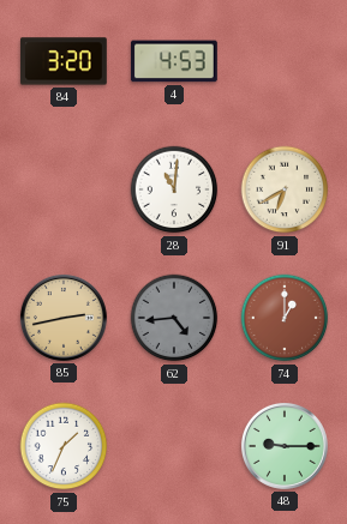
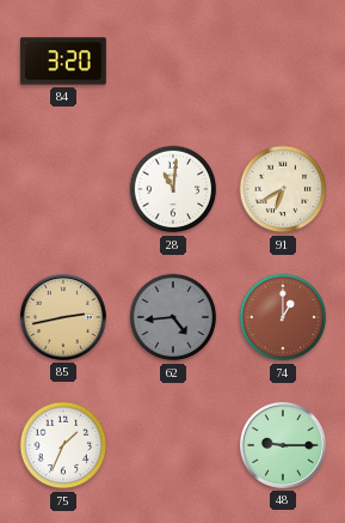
4: 4:53 -> none
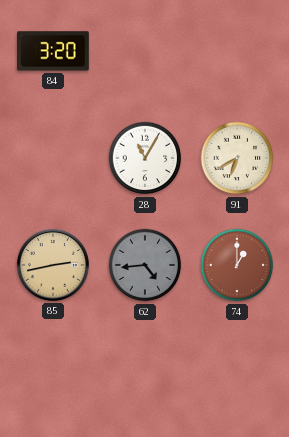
28: 11:01 -> 11:05
75: 1:34 -> none
48: 9:15 -> none
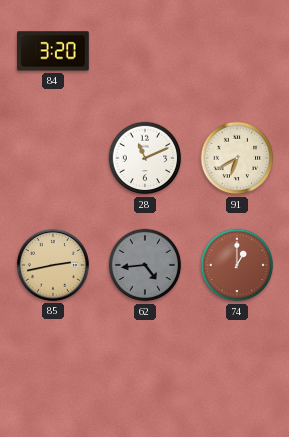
28: 11:05 -> 11:11
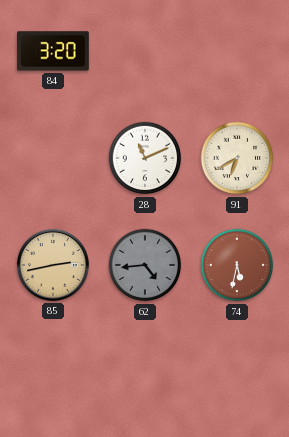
74: 1:00 -> 5:32
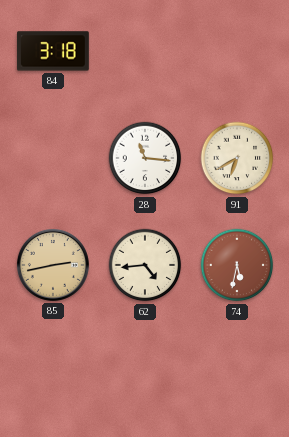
84: 3:20 -> 3:18
28: 11:11 -> 11:16
62 dial: grey -> cream
